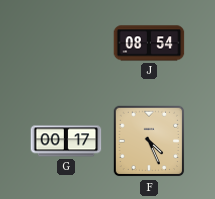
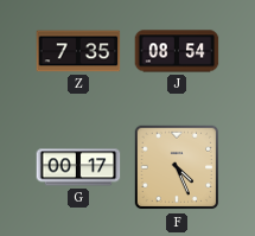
Z: none -> 7:35
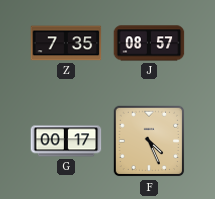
J: 08:54 -> 08:57
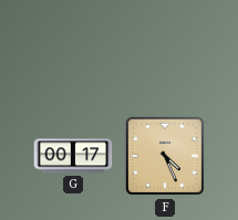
Z: 7:35 -> none
J: 08:57 -> none
